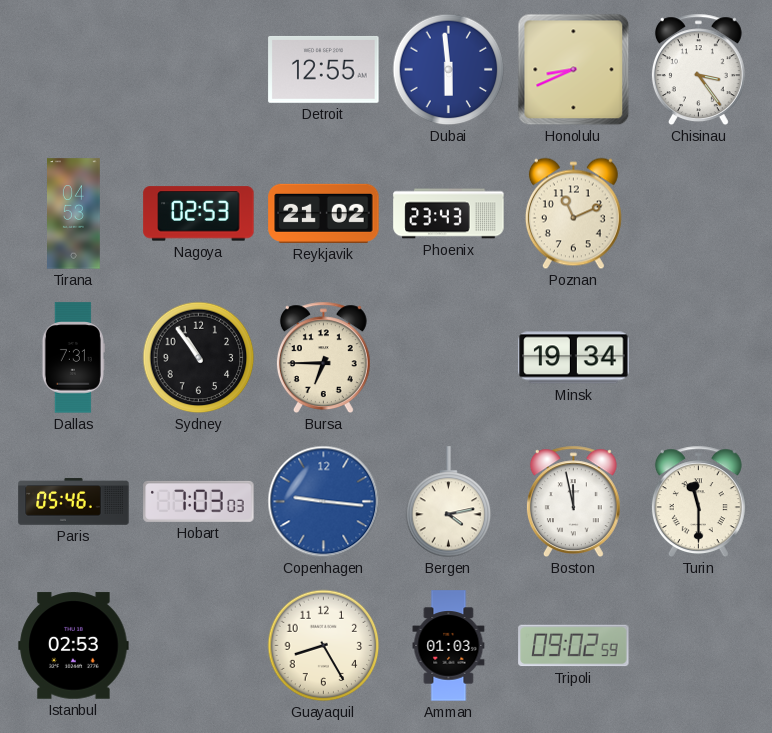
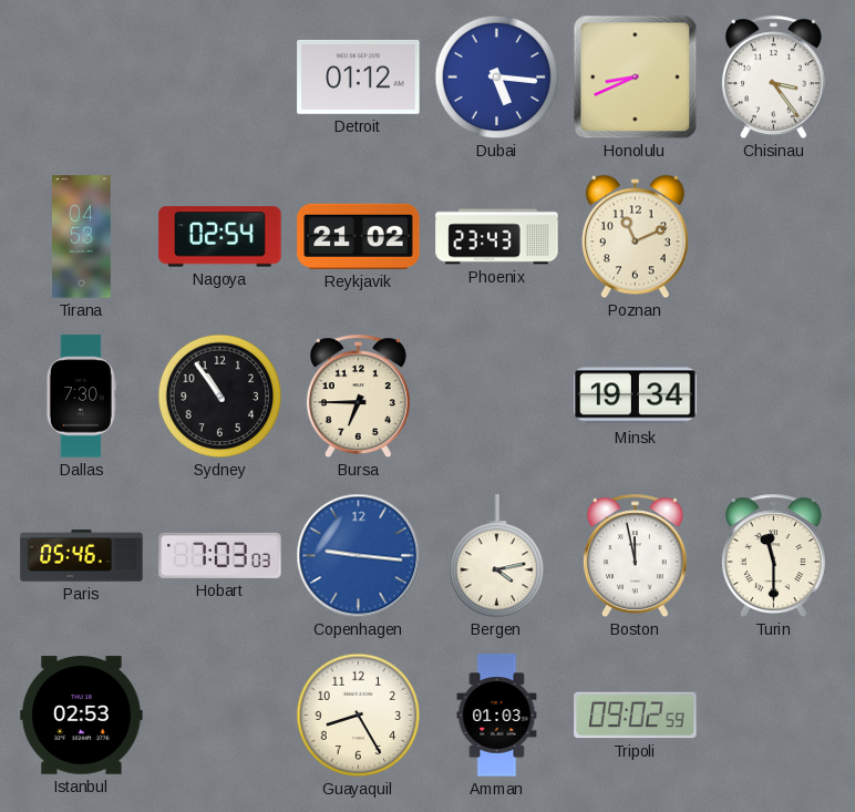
Detroit: 12:55 -> 01:12
Dubai: 5:59 -> 5:16
Nagoya: 02:53 -> 02:54
Dallas: 7:31 -> 7:30
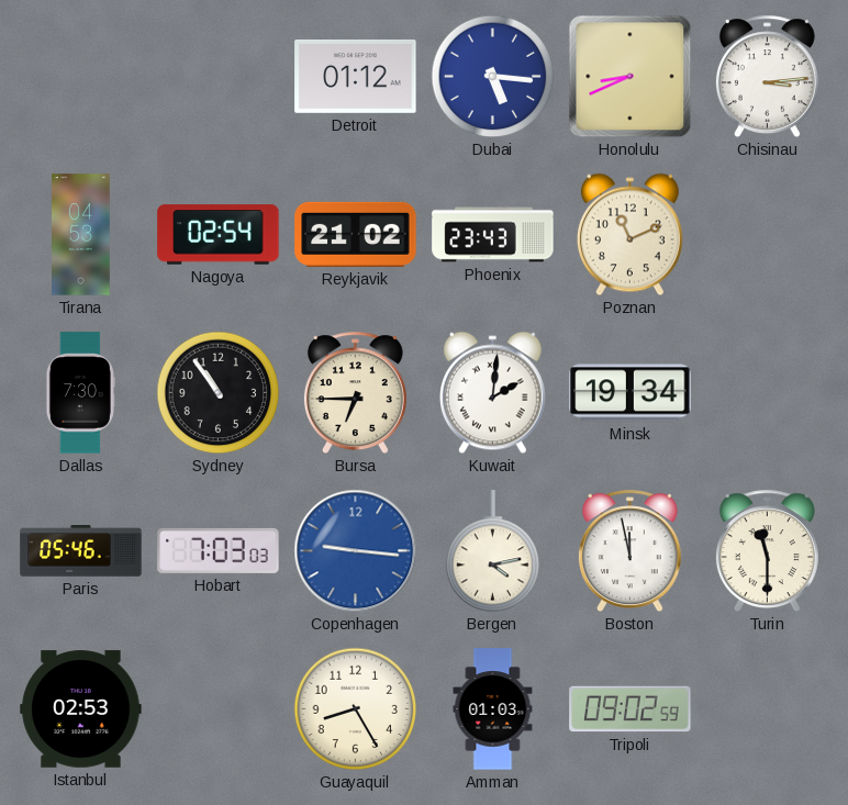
Chisinau: 3:24 -> 3:14
Kuwait: none -> 2:01
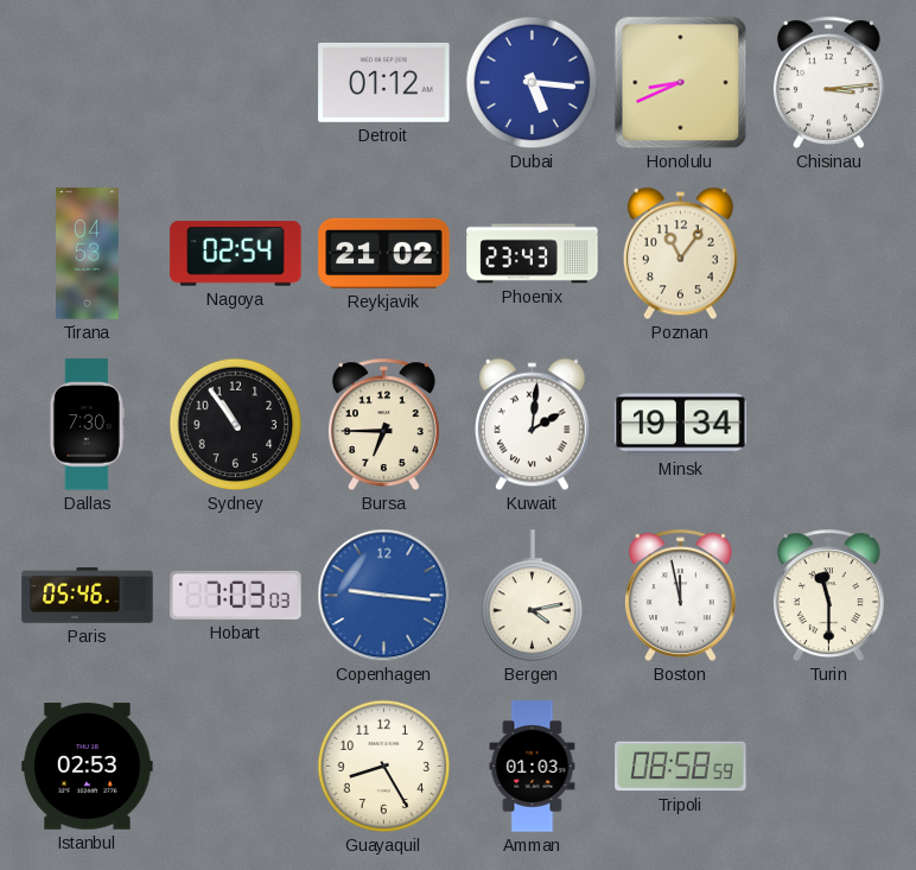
Poznan: 11:11 -> 11:06
Tripoli: 09:02 -> 08:58
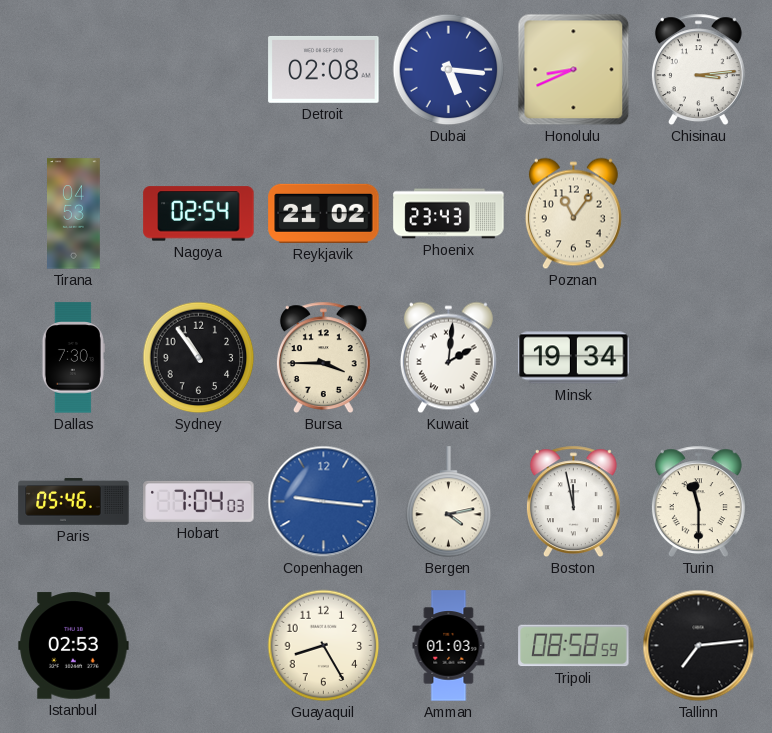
Detroit: 01:12 -> 02:08
Bursa: 6:45 -> 3:45
Hobart: 7:03 -> 7:04
Tallinn: none -> 7:14
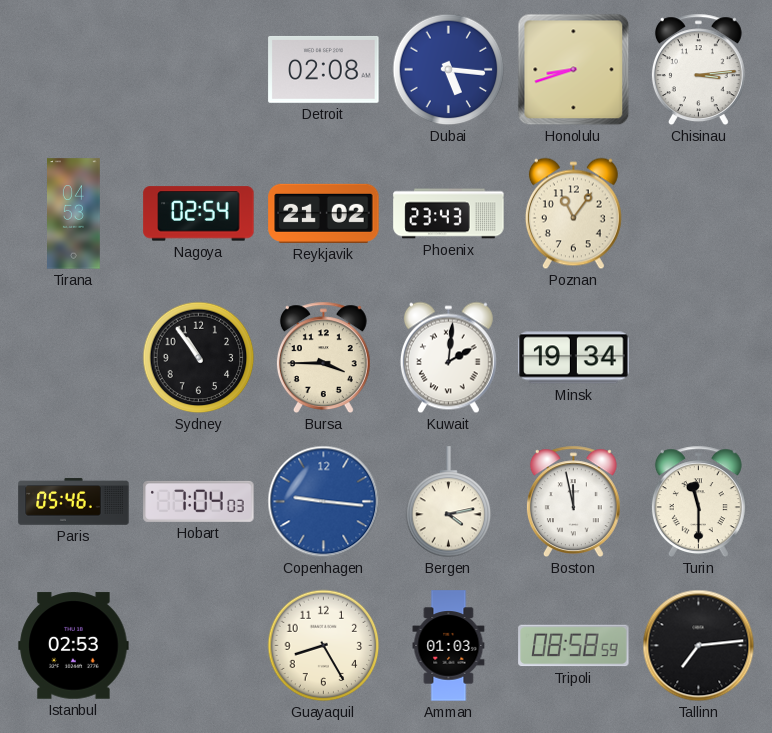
Honolulu: 8:41 -> 8:42
Dallas: 7:30 -> none
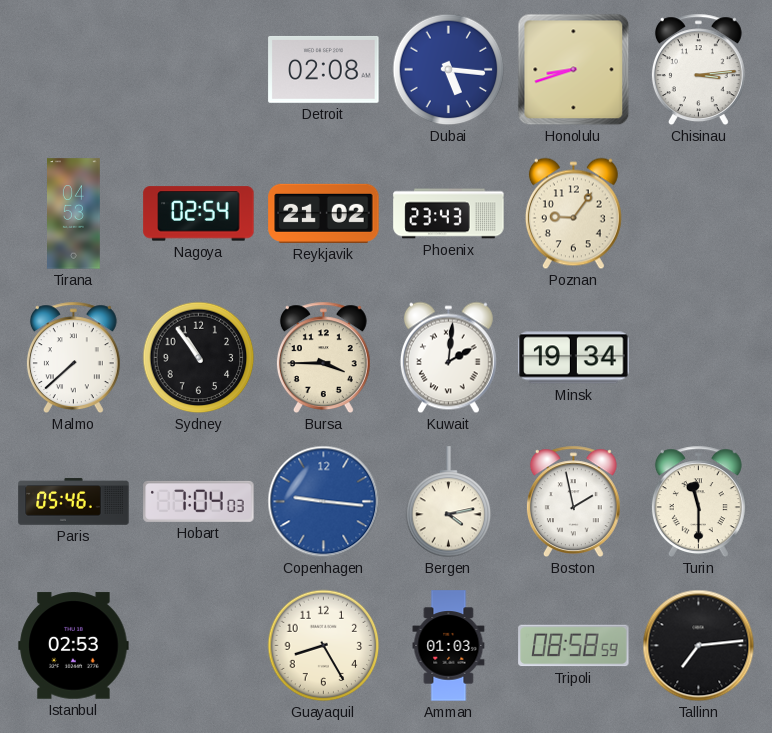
Poznan: 11:06 -> 9:06
Malmo: none -> 7:38
Boston: 11:58 -> 1:58
